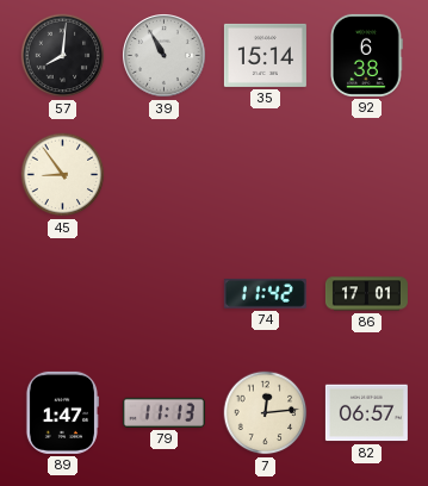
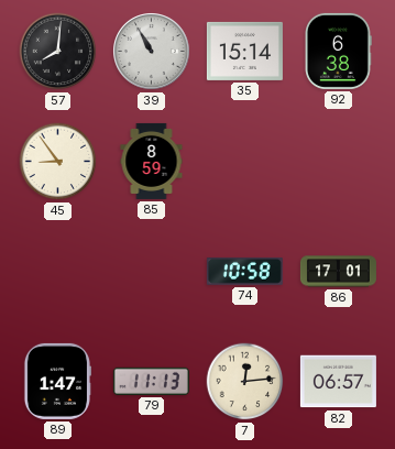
85: none -> 8:59
74: 11:42 -> 10:58
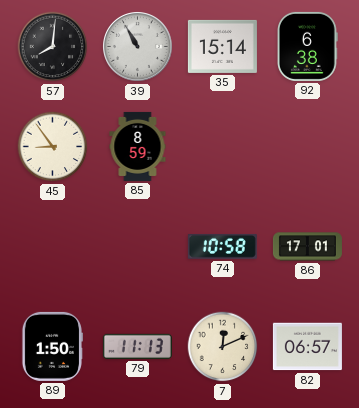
89: 1:47 -> 1:50
7: 12:14 -> 12:11
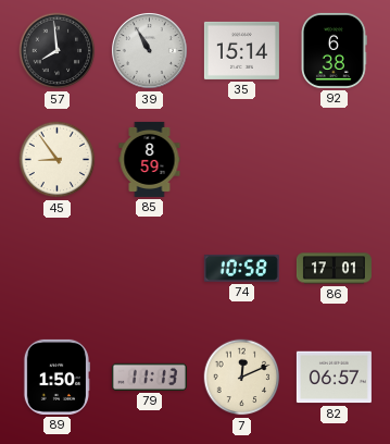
57: 8:01 -> 7:59
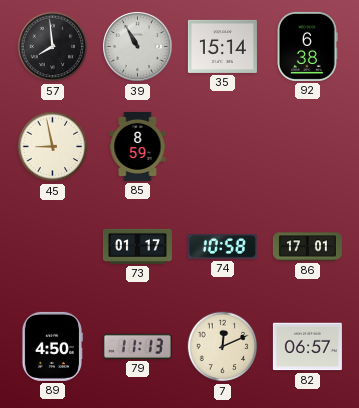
45: 8:54 -> 8:58
73: none -> 01:17
89: 1:50 -> 4:50
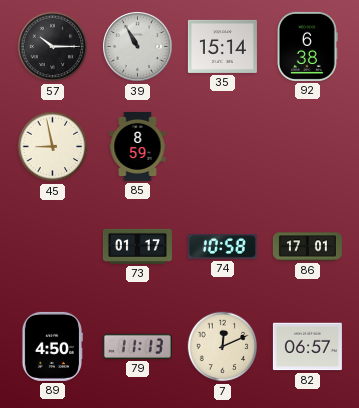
57: 7:59 -> 10:15
